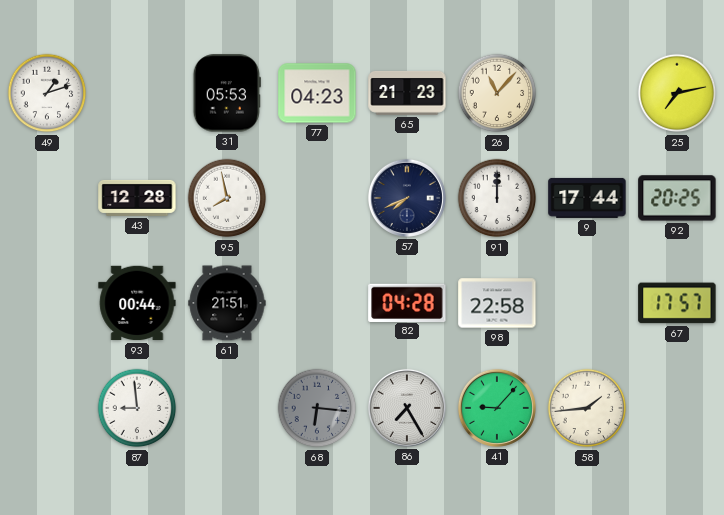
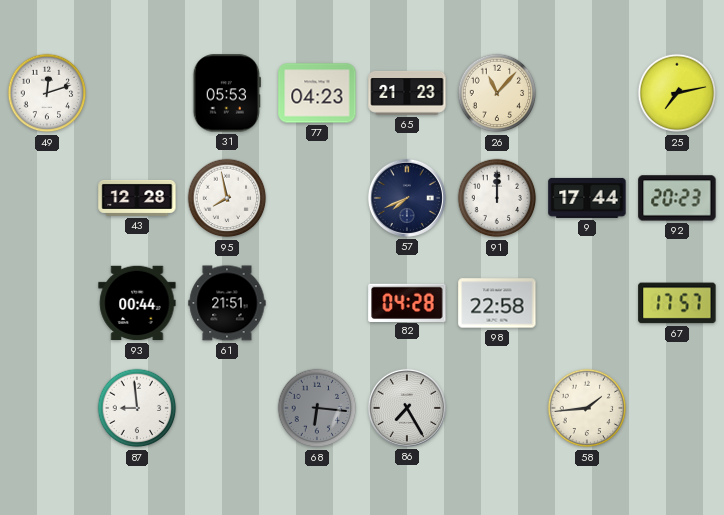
49: 1:12 -> 12:12
92: 20:25 -> 20:23
41: 9:07 -> none
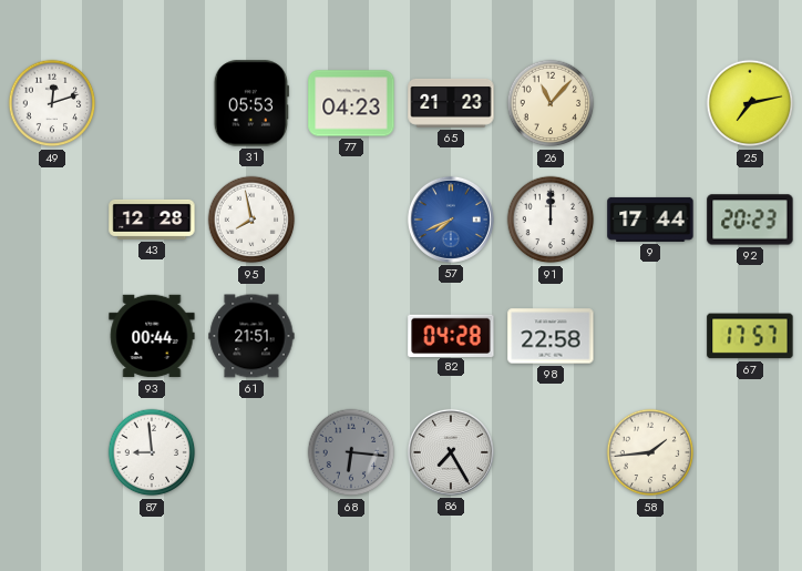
57 dial: navy -> blue
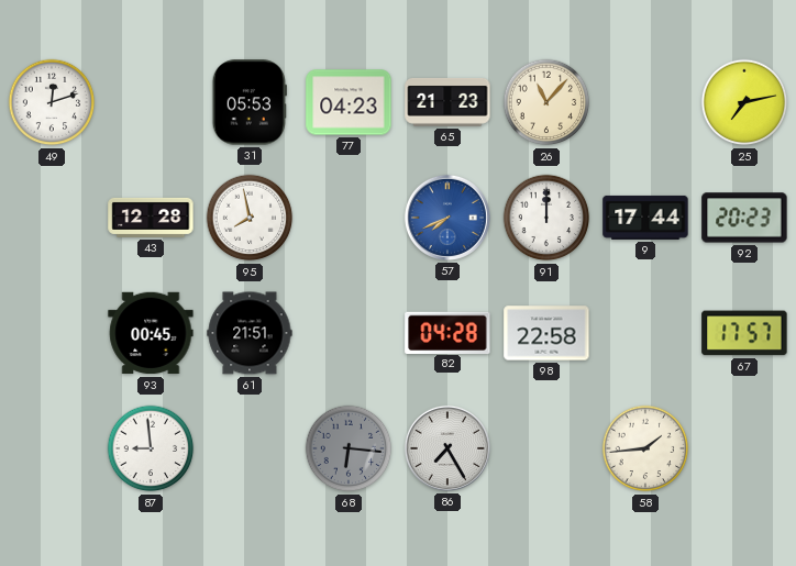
93: 00:44 -> 00:45
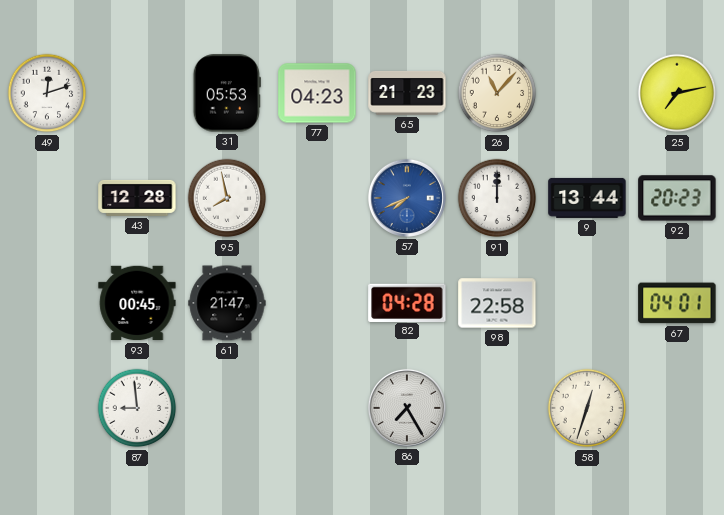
9: 17:44 -> 13:44
61: 21:51 -> 21:47
67: 17:57 -> 04:01
68: 6:16 -> none
58: 1:44 -> 12:33
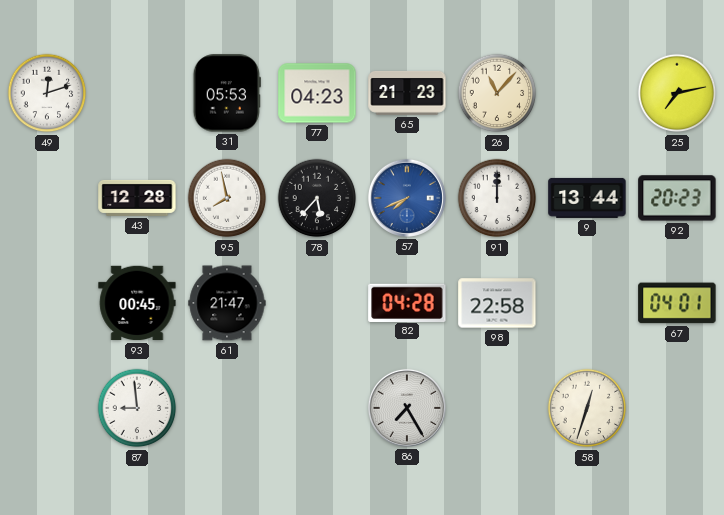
78: none -> 5:37
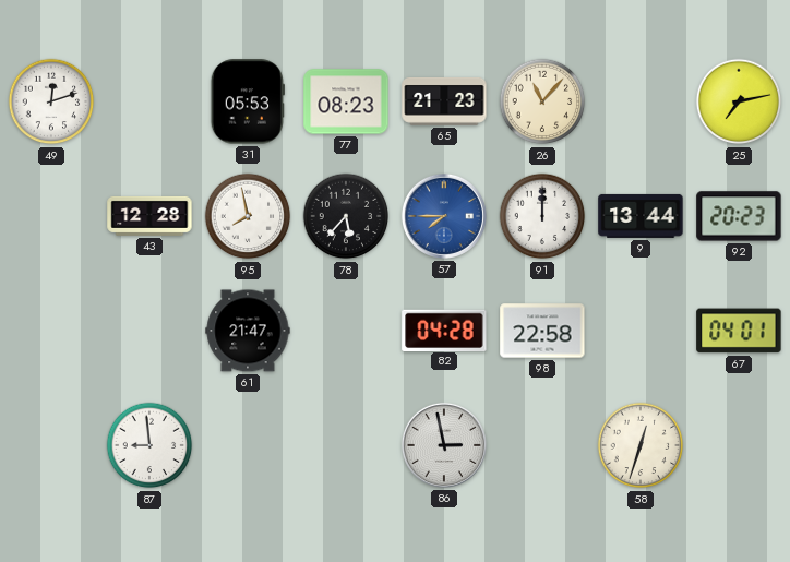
77: 04:23 -> 08:23
57: 7:41 -> 7:45
93: 00:45 -> none
86: 7:25 -> 2:58
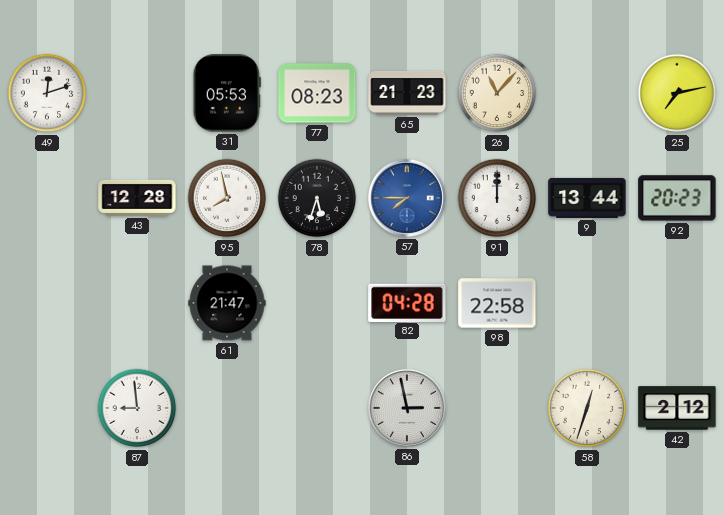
78: 5:37 -> 5:33
67: 04:01 -> none
42: none -> 2:12
